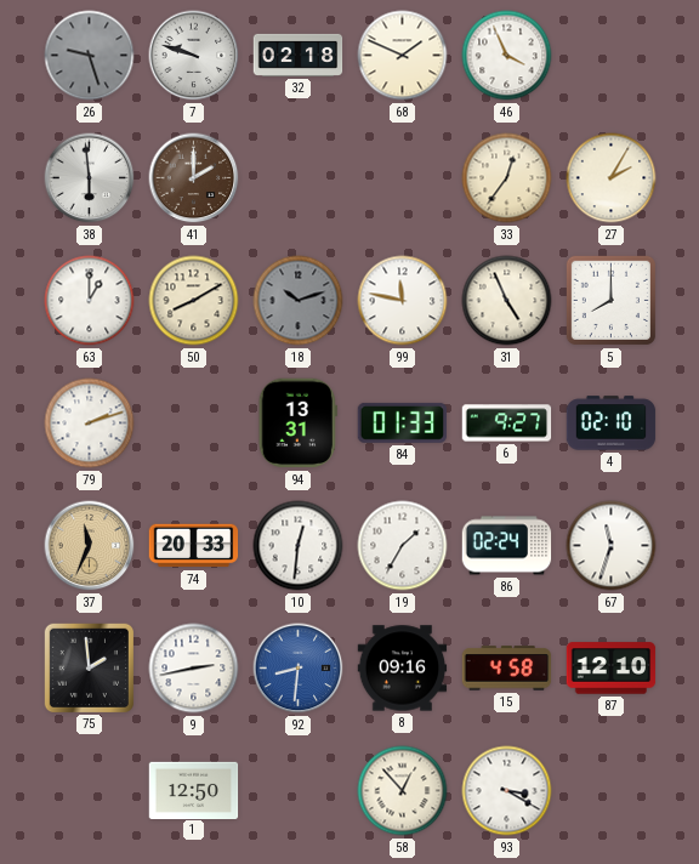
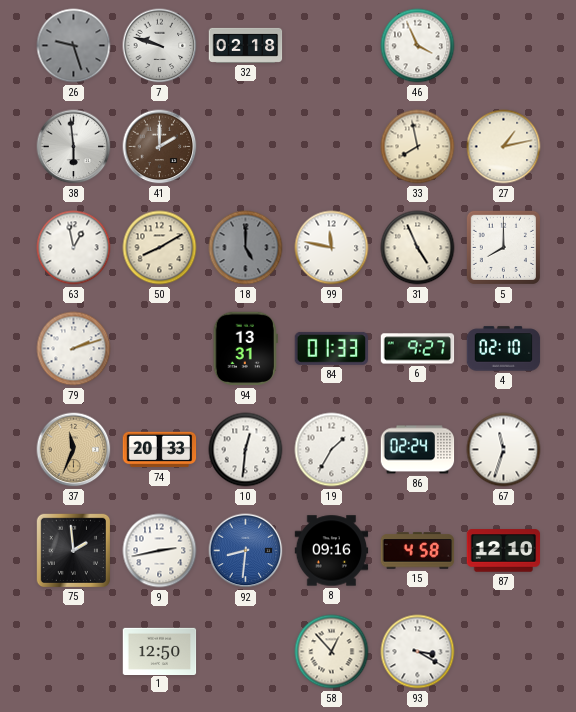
68: 1:49 -> none
33: 12:36 -> 7:58
27: 2:05 -> 1:13
63: 1:00 -> 12:58
18: 10:12 -> 5:00
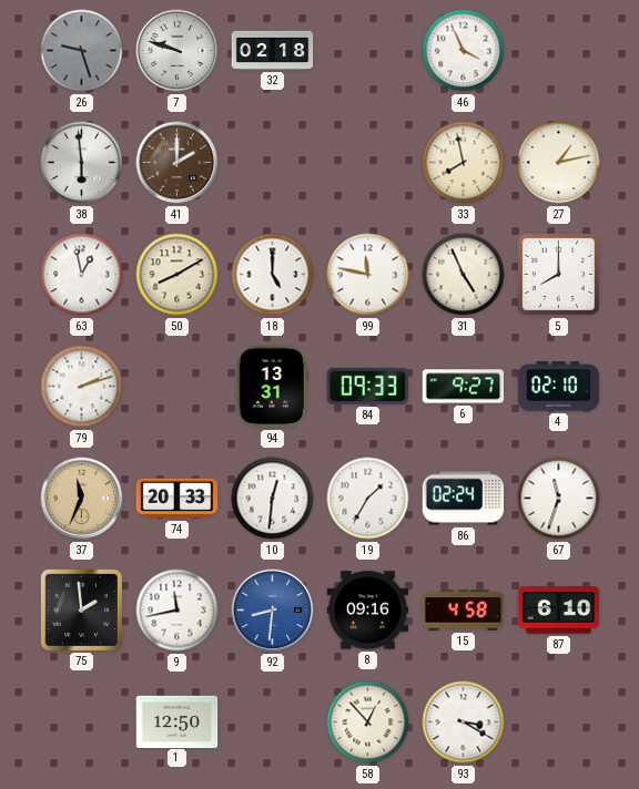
18 dial: grey -> white
84: 01:33 -> 09:33
9: 2:43 -> 11:43
87: 12:10 -> 6:10
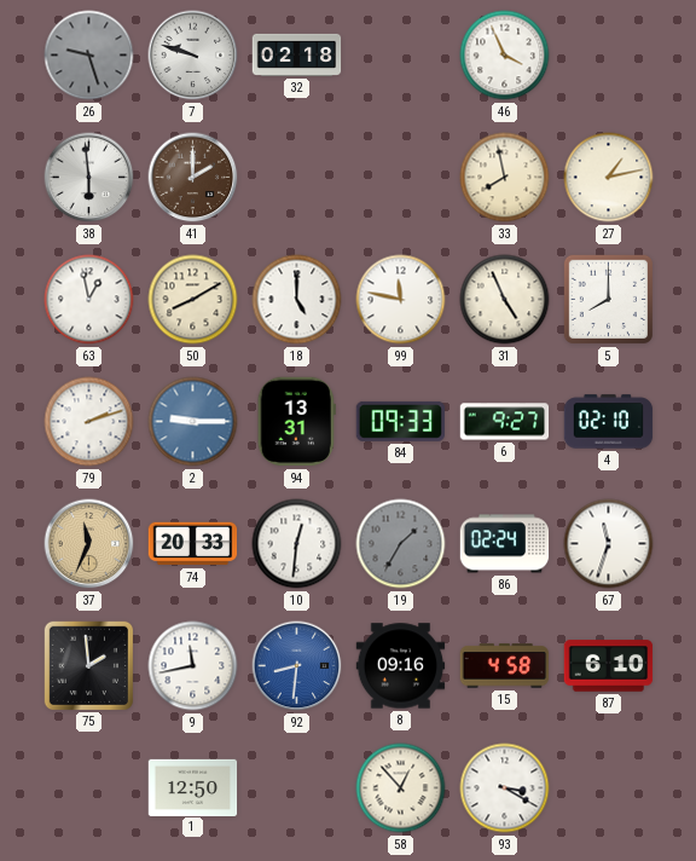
2: none -> 9:15
19 dial: white -> grey
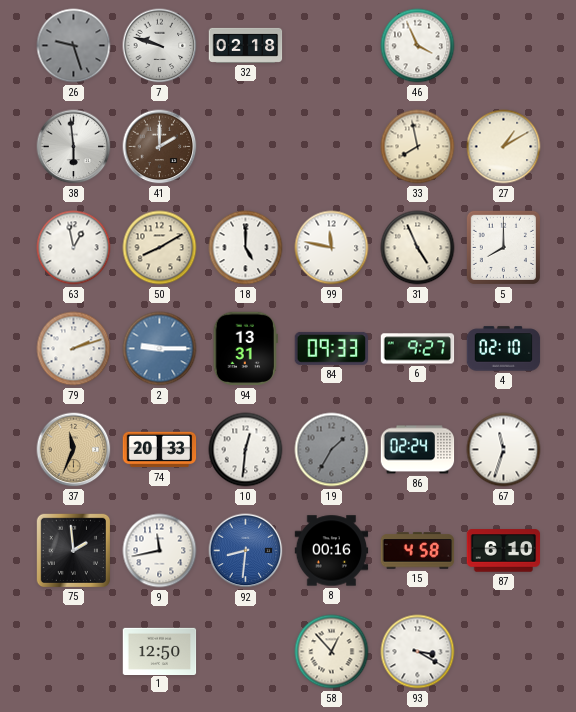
27: 1:13 -> 1:10
8: 09:16 -> 00:16
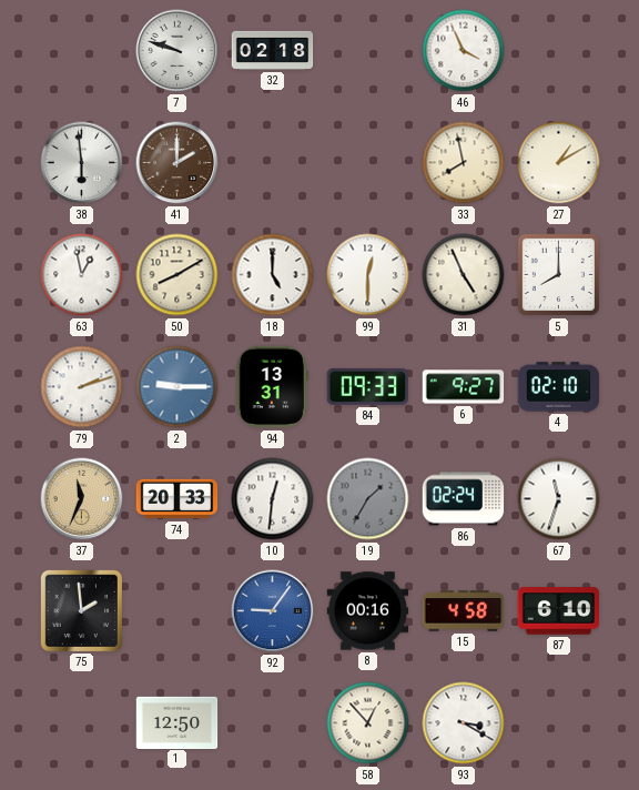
26: 9:27 -> none
99: 11:47 -> 12:30
9: 11:43 -> none
92: 8:31 -> 9:06
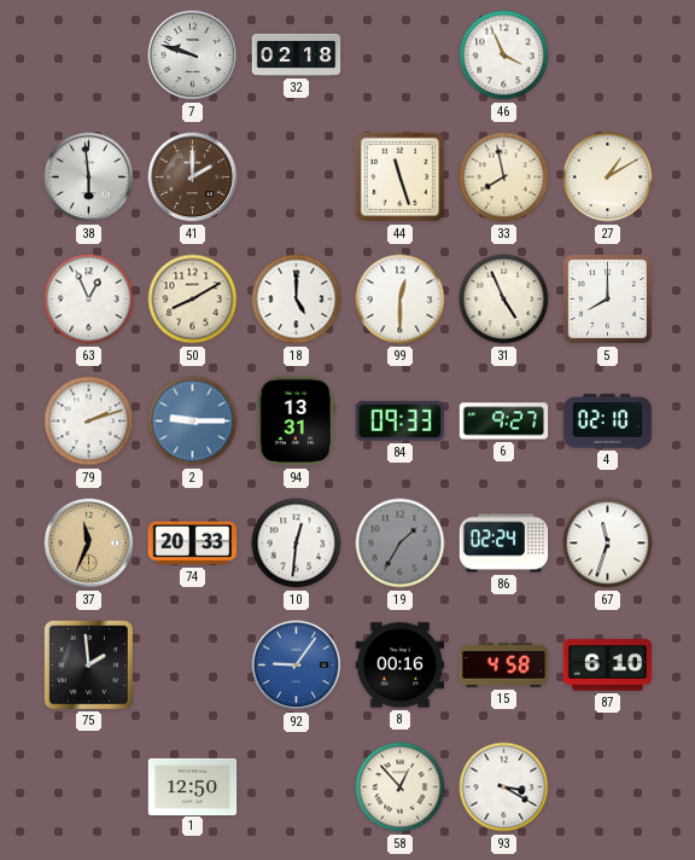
44: none -> 11:27
63: 12:58 -> 12:56
